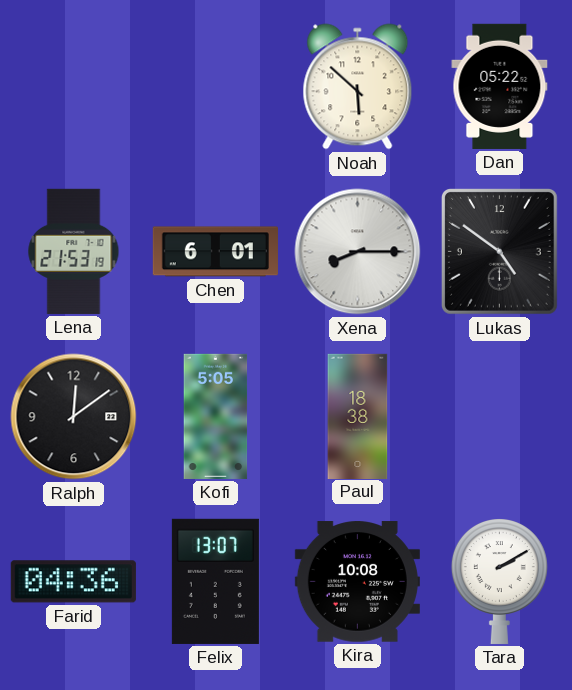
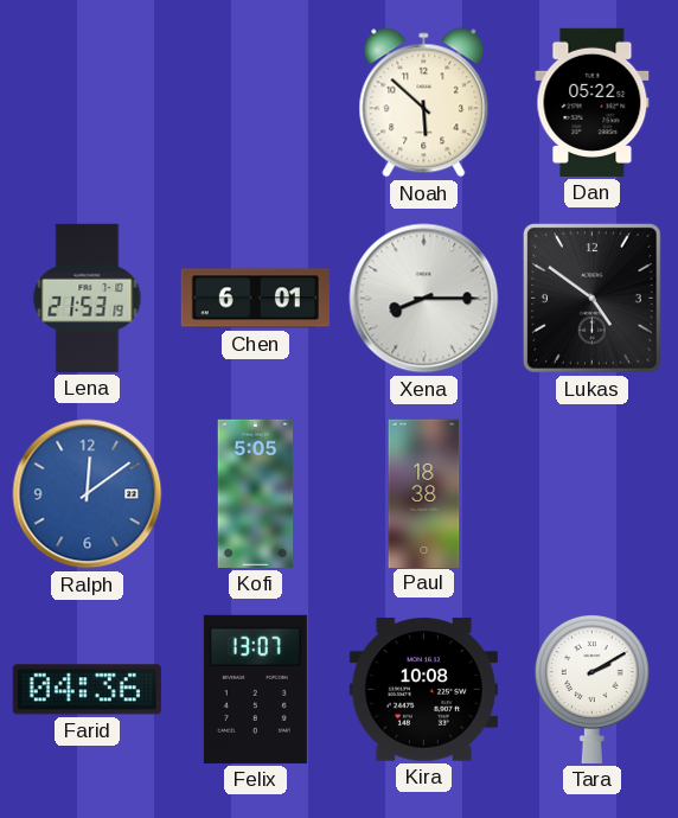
Ralph dial: black -> blue
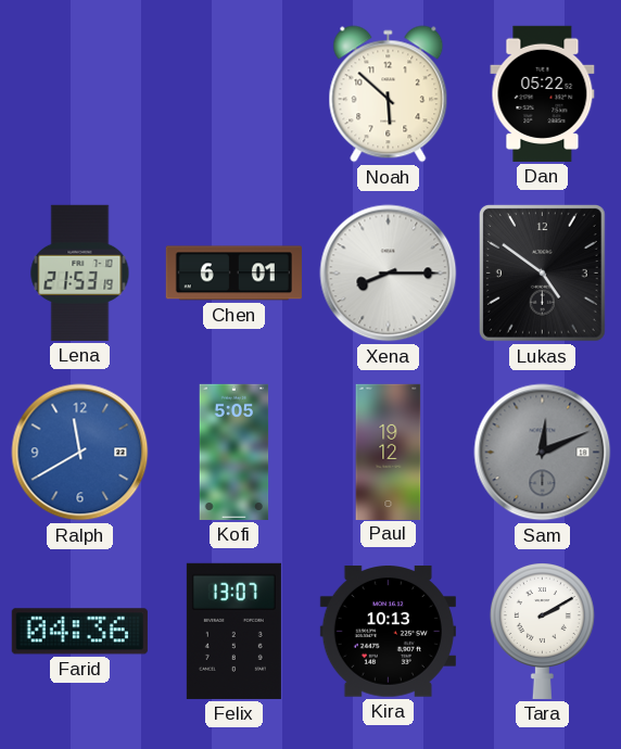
Ralph: 12:09 -> 11:40
Paul: 18:38 -> 19:12
Sam: none -> 12:11
Kira: 10:08 -> 10:13
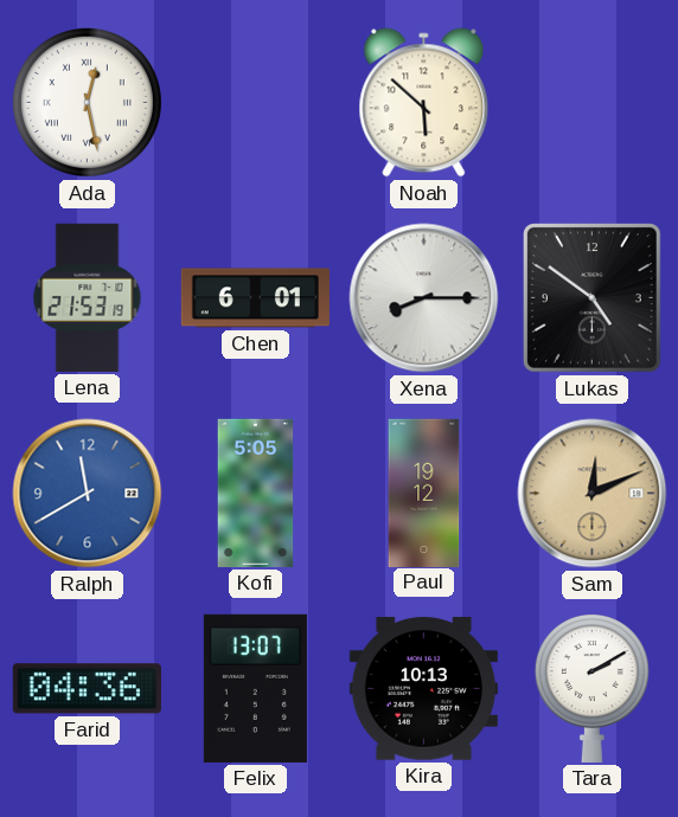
Ada: none -> 12:28
Dan: 05:22 -> none
Sam dial: grey -> champagne
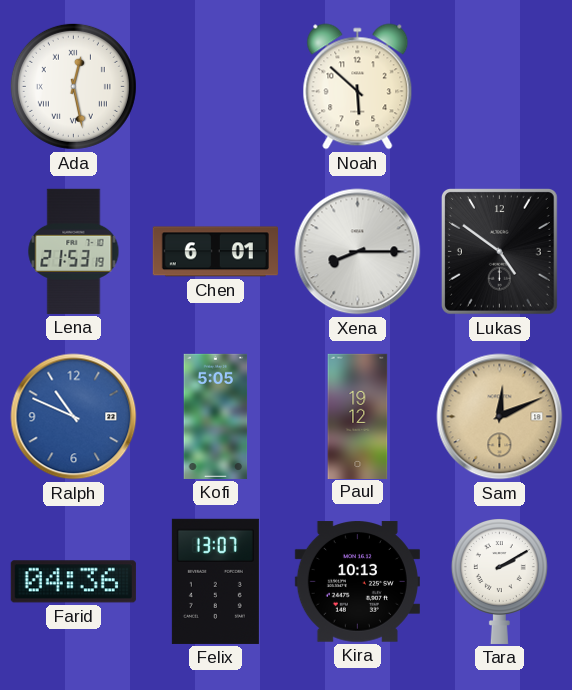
Ralph: 11:40 -> 10:49
